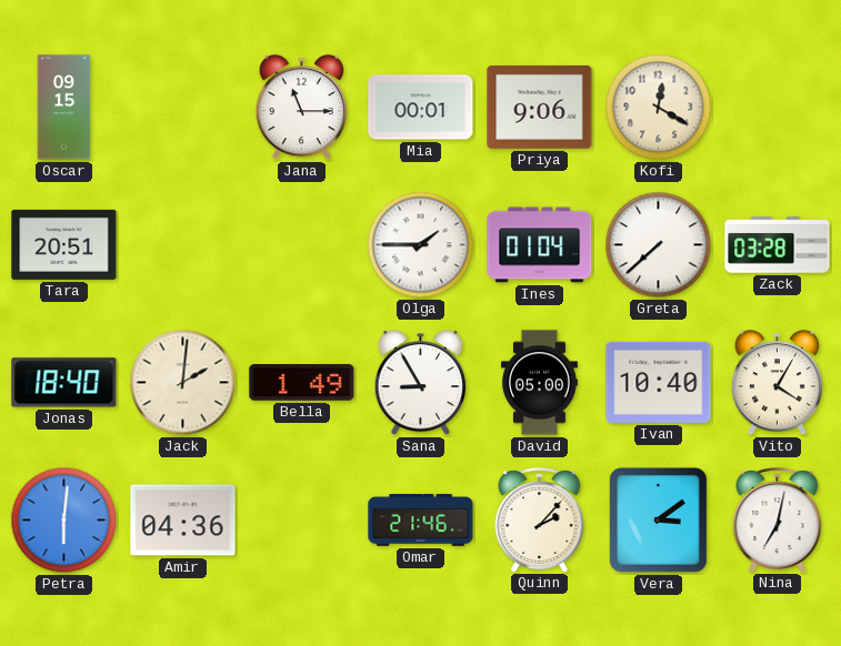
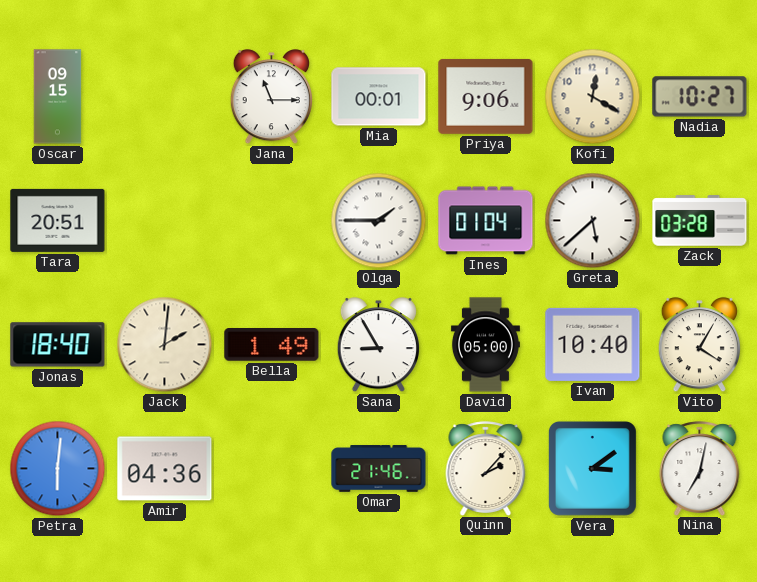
Nadia: none -> 10:27
Greta: 7:38 -> 5:38
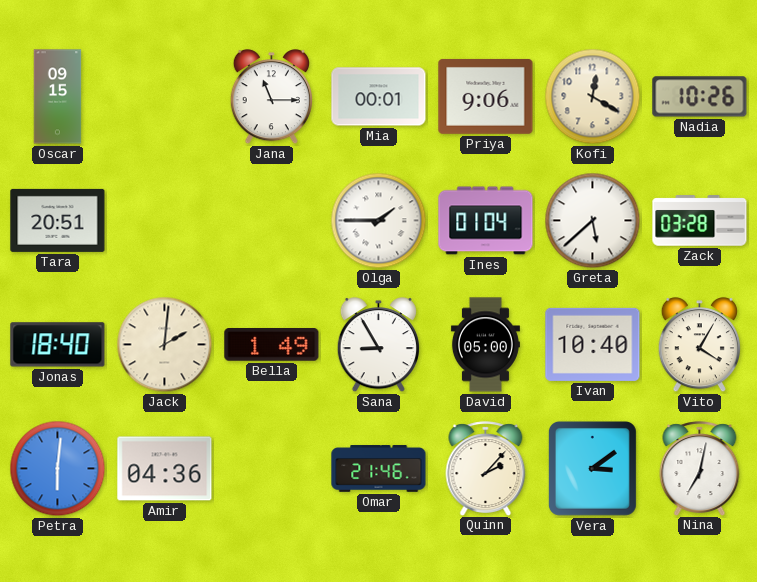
Nadia: 10:27 -> 10:26
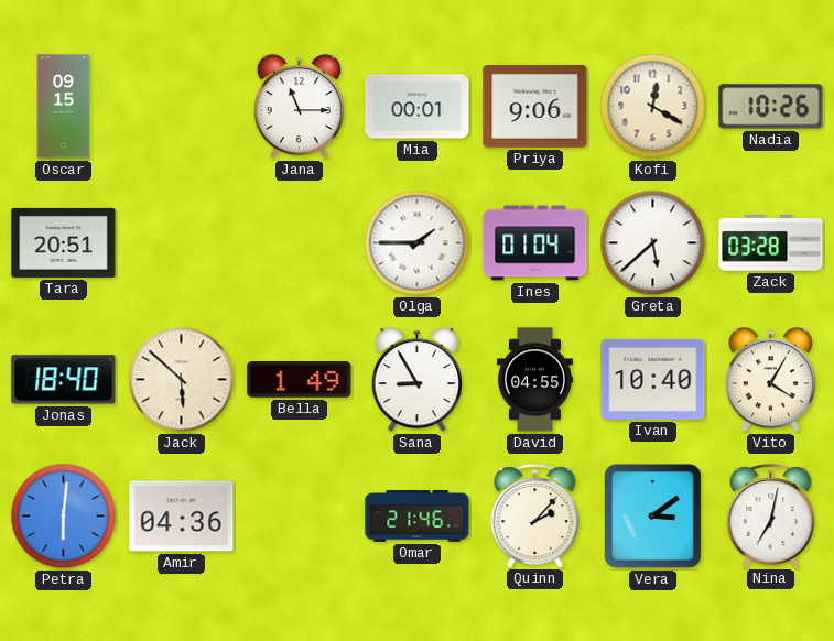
Jack: 2:01 -> 5:52
David: 05:00 -> 04:55
